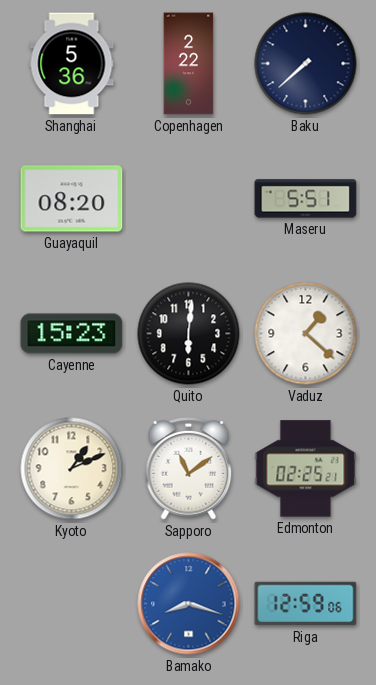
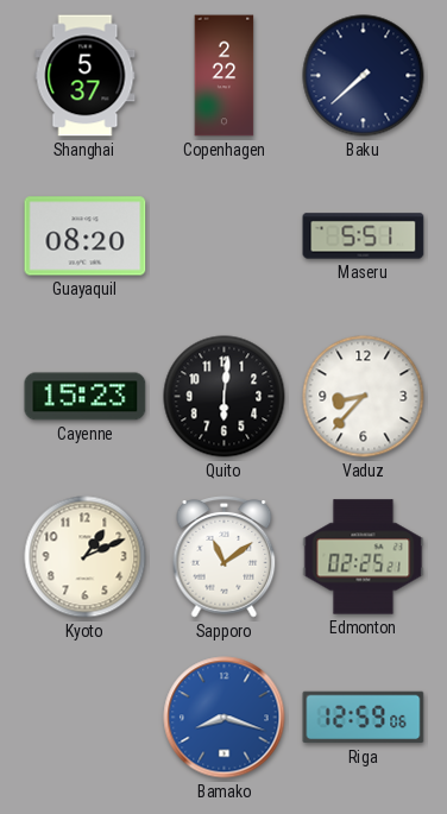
Shanghai: 5:36 -> 5:37
Vaduz: 1:22 -> 8:37
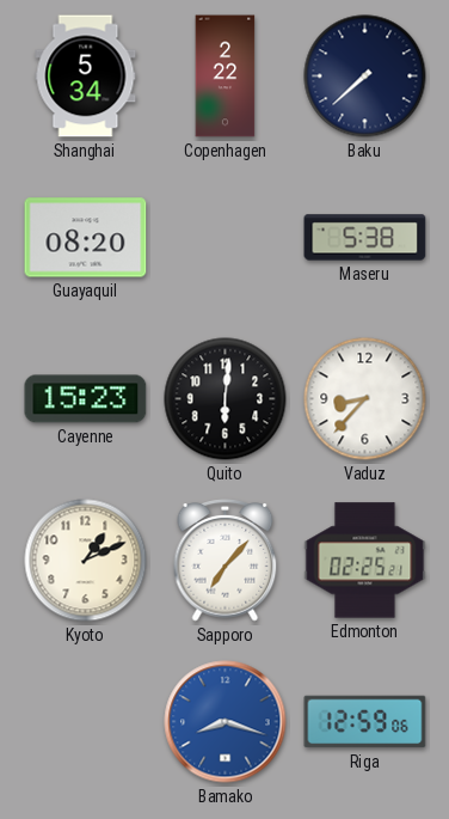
Shanghai: 5:37 -> 5:34
Maseru: 5:51 -> 5:38
Sapporo: 11:09 -> 7:07
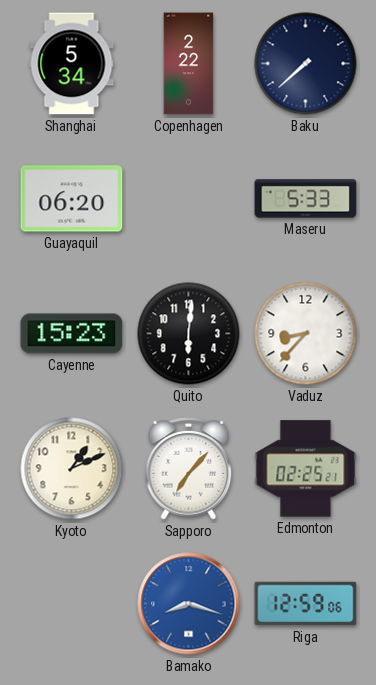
Guayaquil: 08:20 -> 06:20
Maseru: 5:38 -> 5:33
